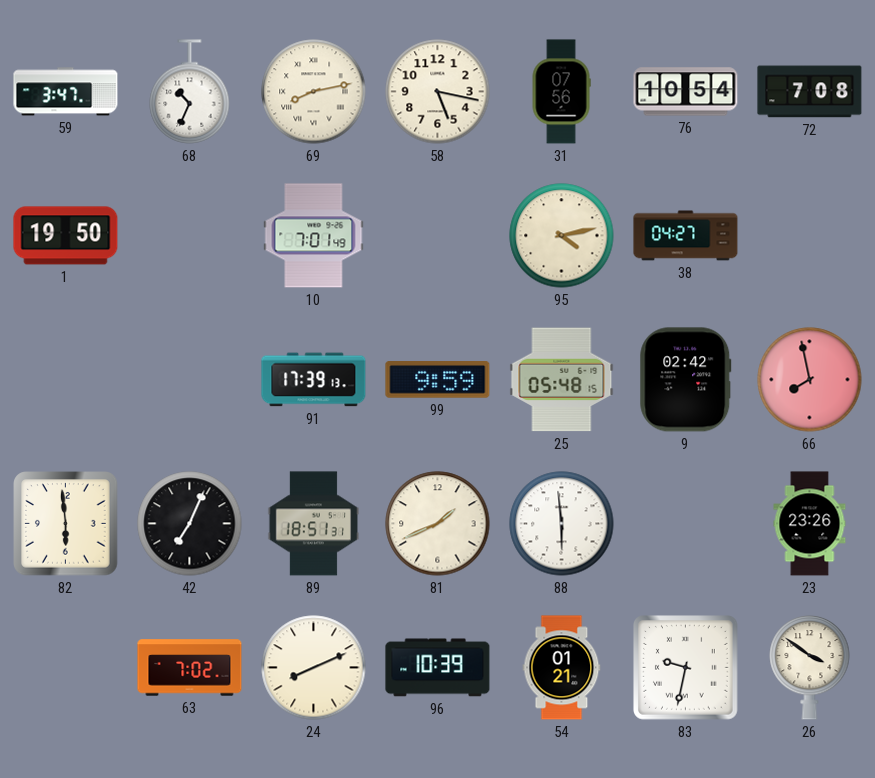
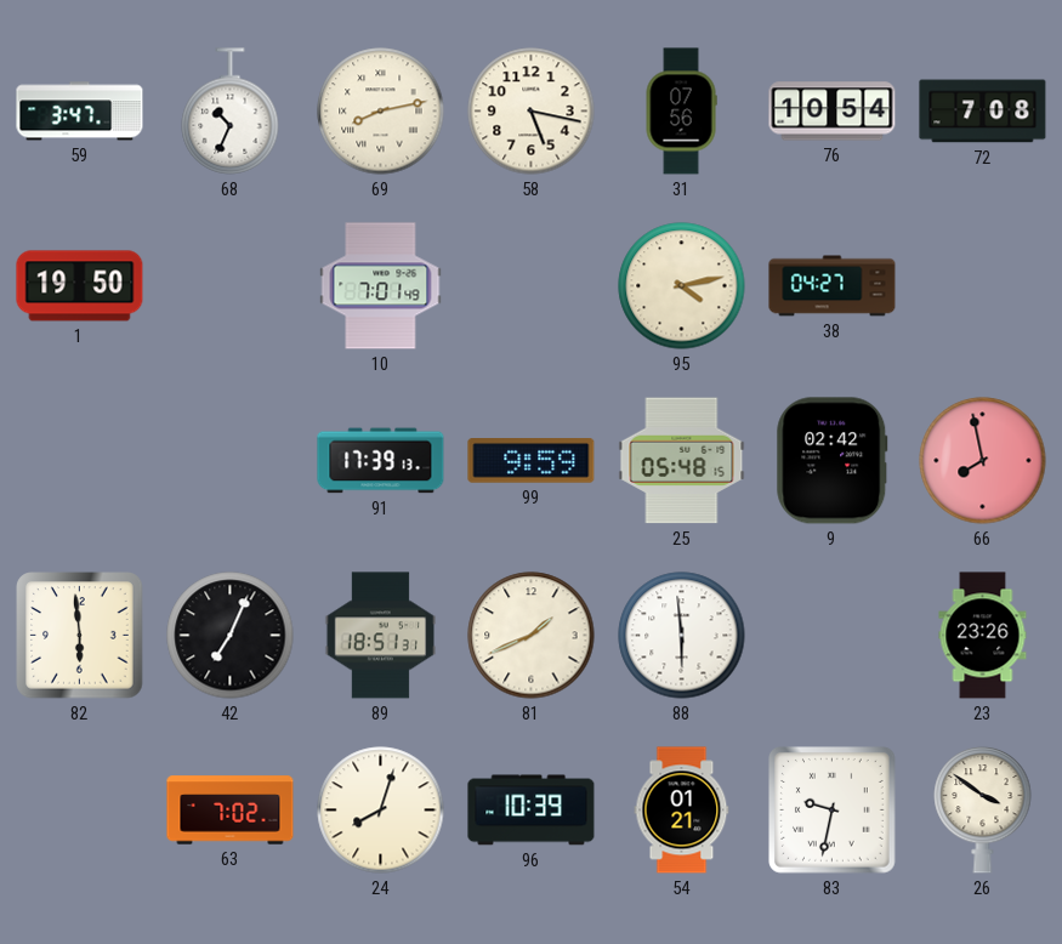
24: 8:11 -> 8:03
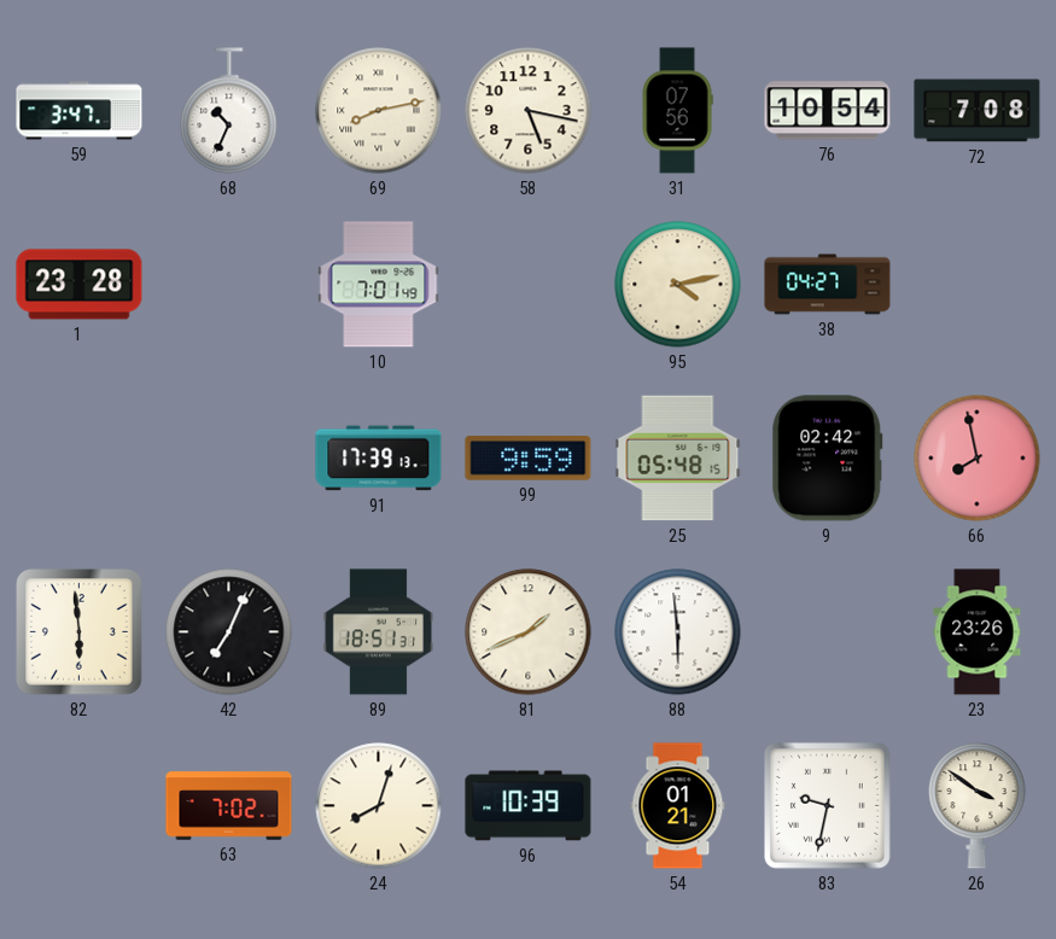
1: 19:50 -> 23:28
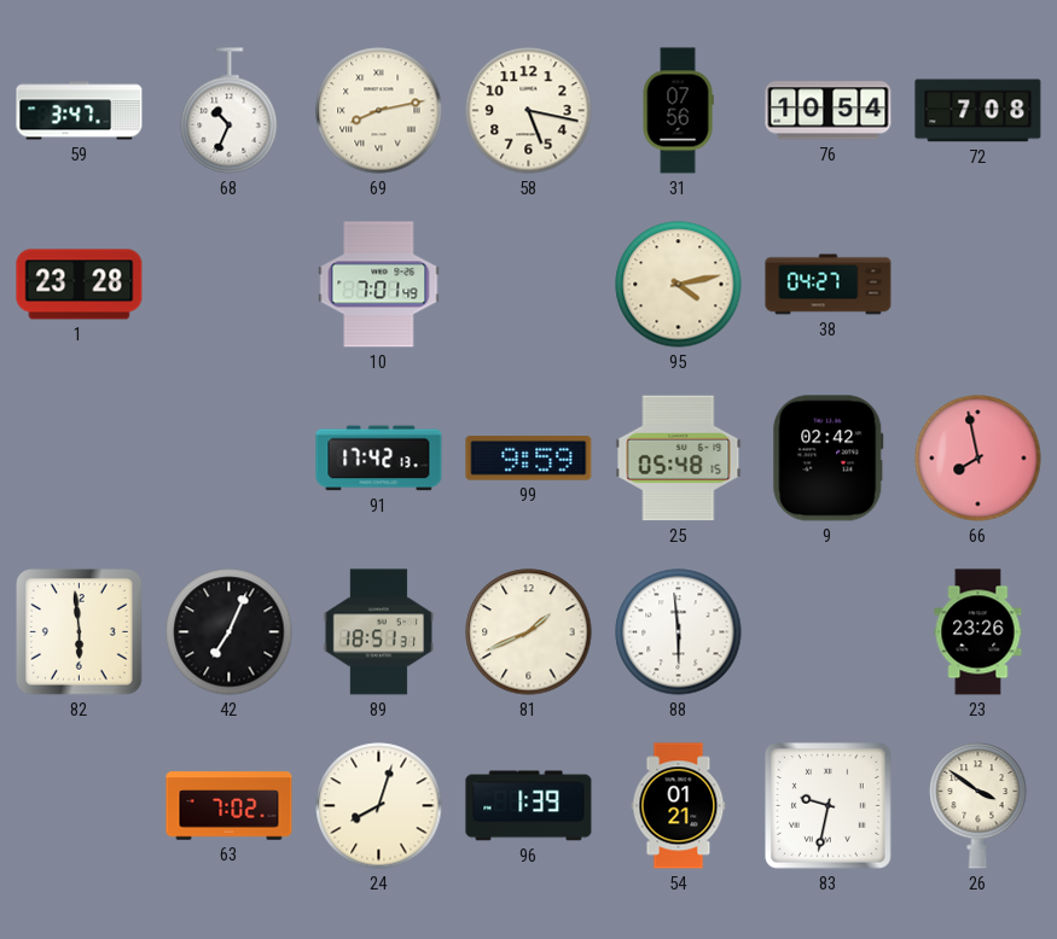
91: 17:39 -> 17:42
96: 10:39 -> 1:39
